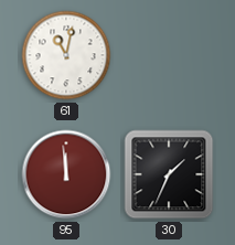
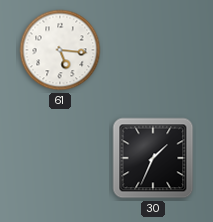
61: 11:02 -> 5:16
95: 11:59 -> none
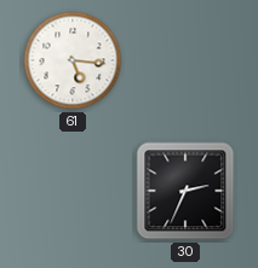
30: 1:34 -> 2:34
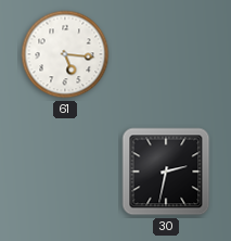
30: 2:34 -> 2:32
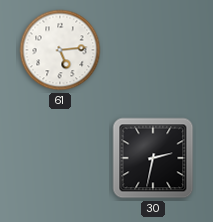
61: 5:16 -> 5:14
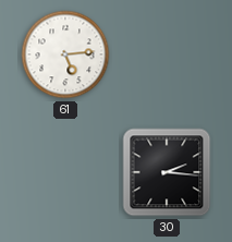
30: 2:32 -> 2:16
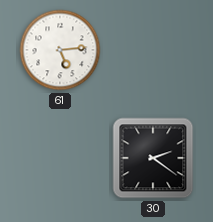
30: 2:16 -> 2:21
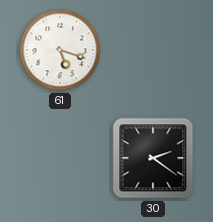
61: 5:14 -> 5:18
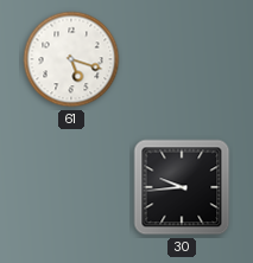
30: 2:21 -> 9:44
